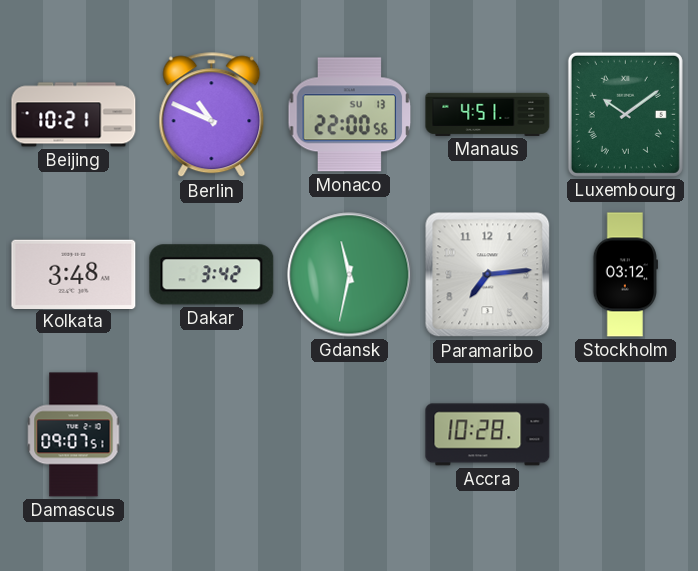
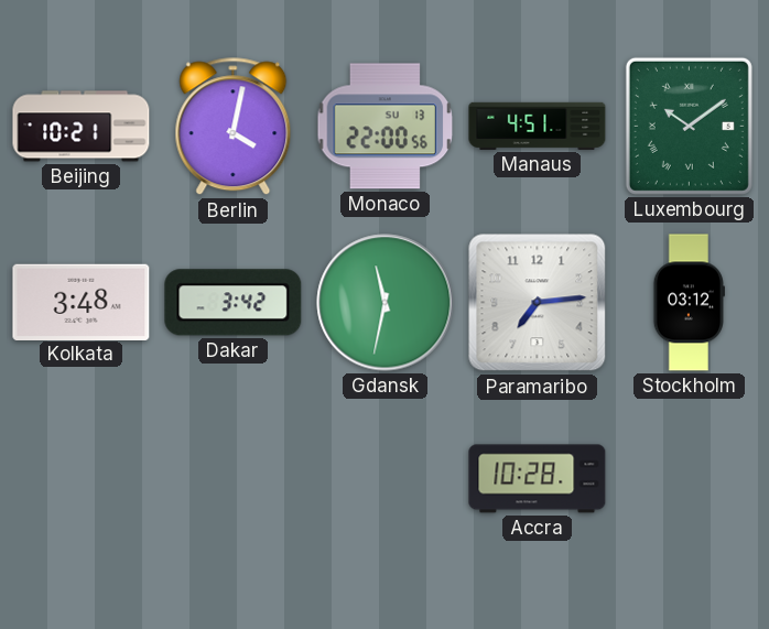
Berlin: 10:49 -> 4:02
Damascus: 09:07 -> none
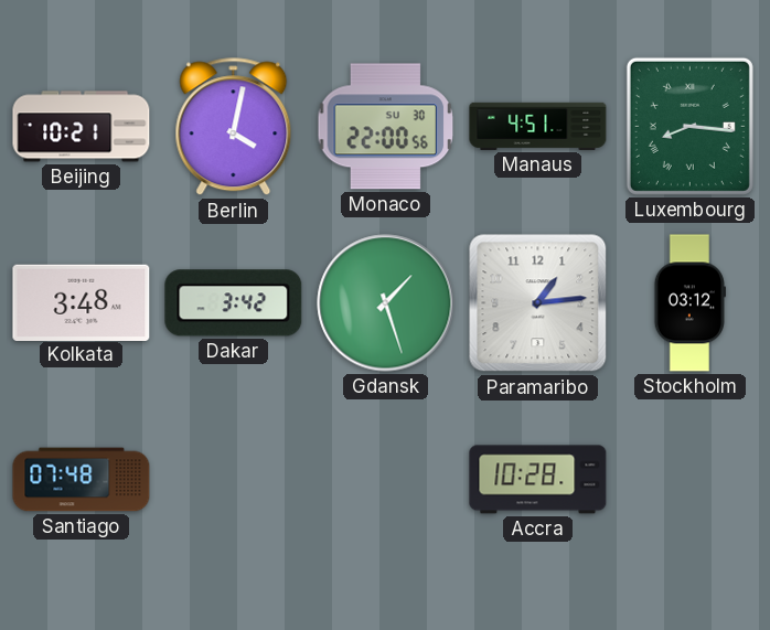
Monaco date: SU 13 -> SU 30
Luxembourg: 10:09 -> 8:16
Gdansk: 11:32 -> 1:27
Paramaribo: 7:14 -> 1:14
Santiago: none -> 07:48
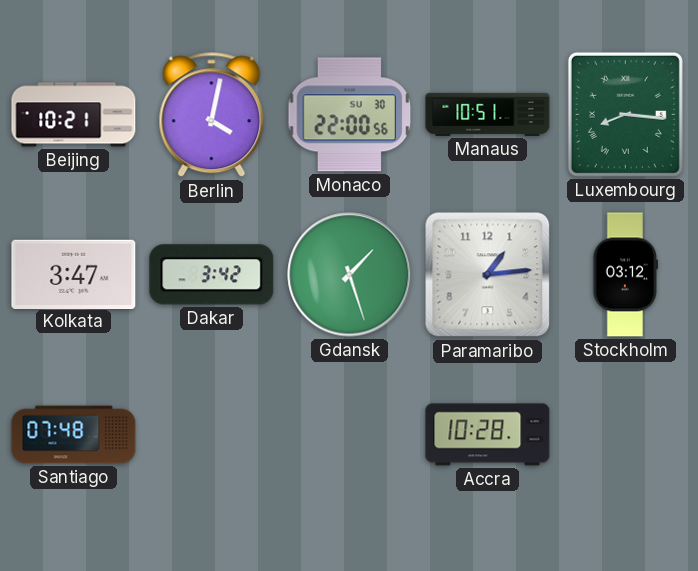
Manaus: 4:51 -> 10:51
Kolkata: 3:48 -> 3:47
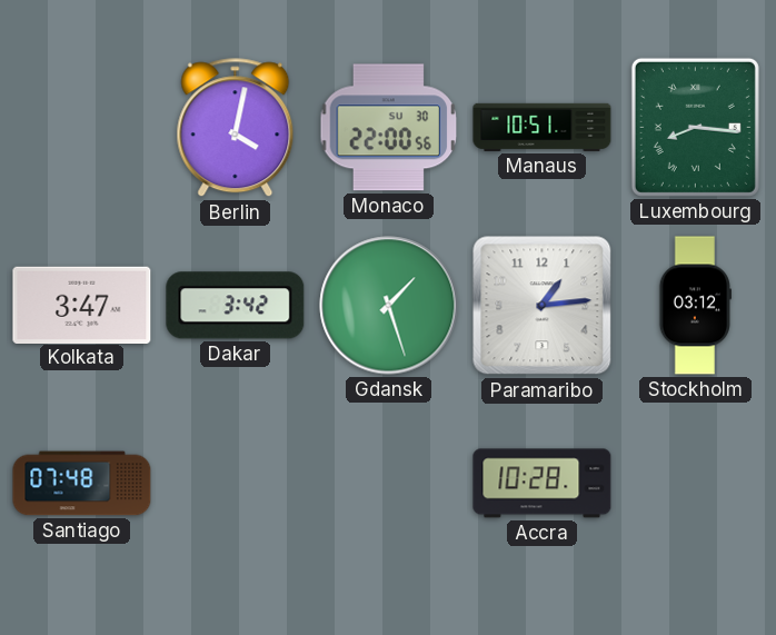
Beijing: 10:21 -> none
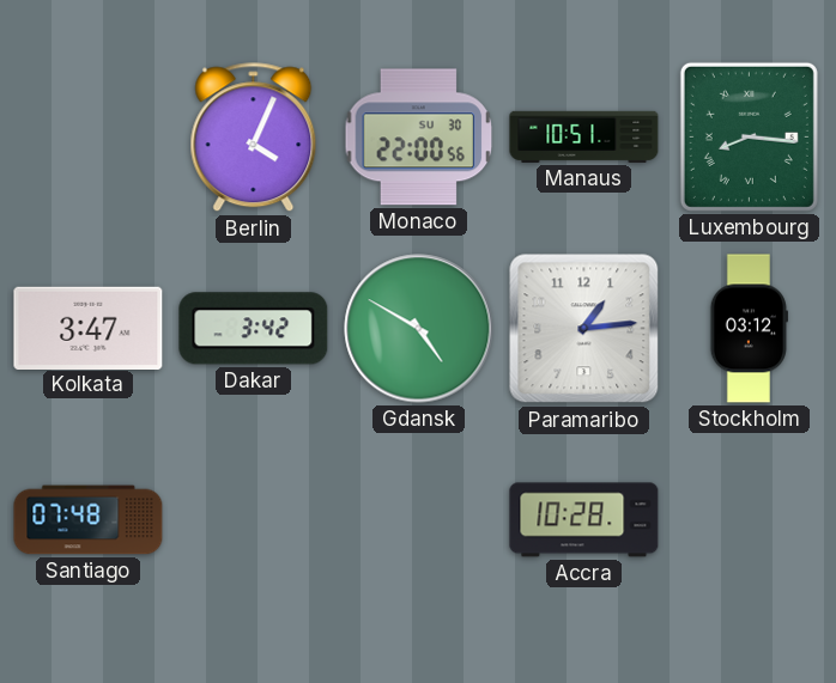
Berlin: 4:02 -> 4:04
Gdansk: 1:27 -> 4:50
